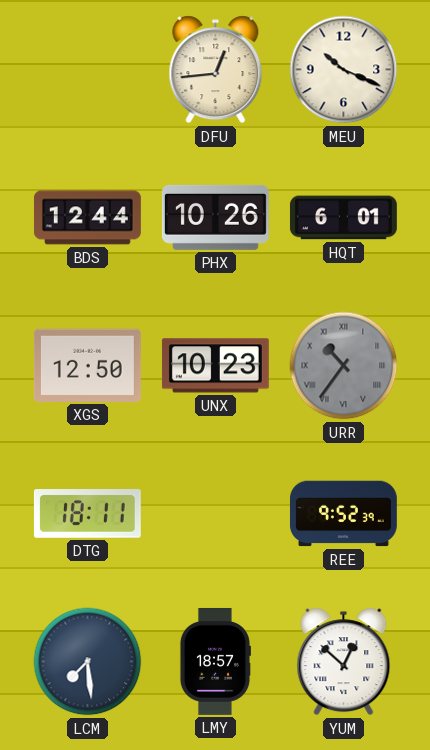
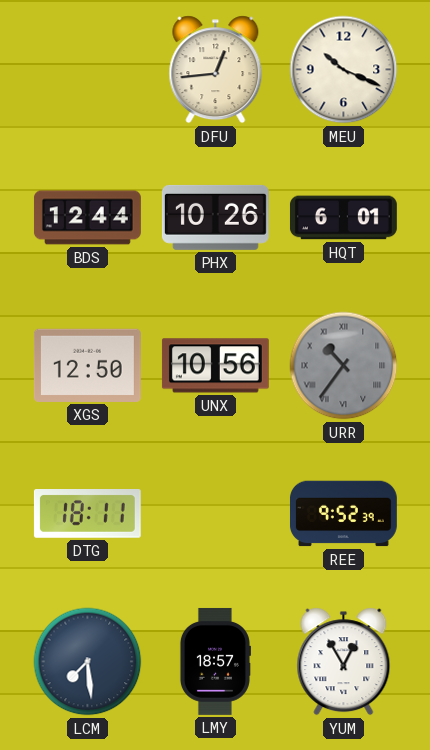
UNX: 10:23 -> 10:56
YUM: 12:52 -> 12:55
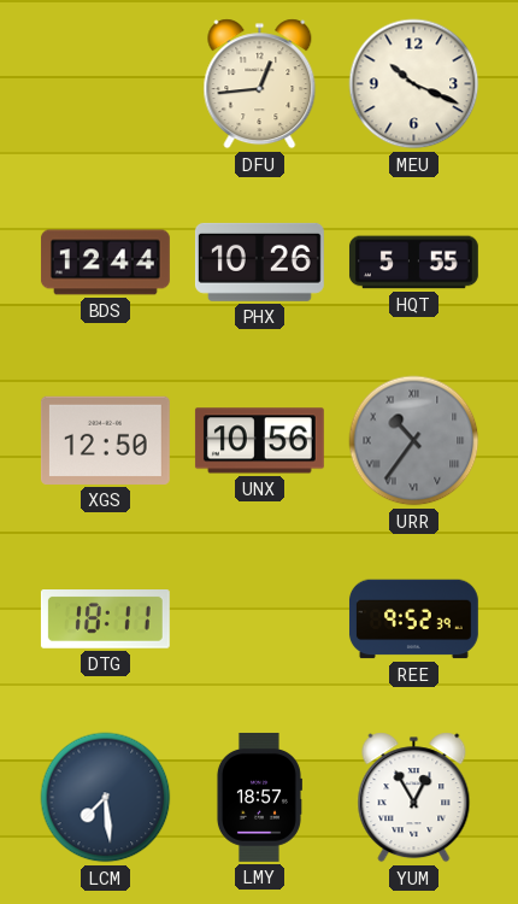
HQT: 6:01 -> 5:55
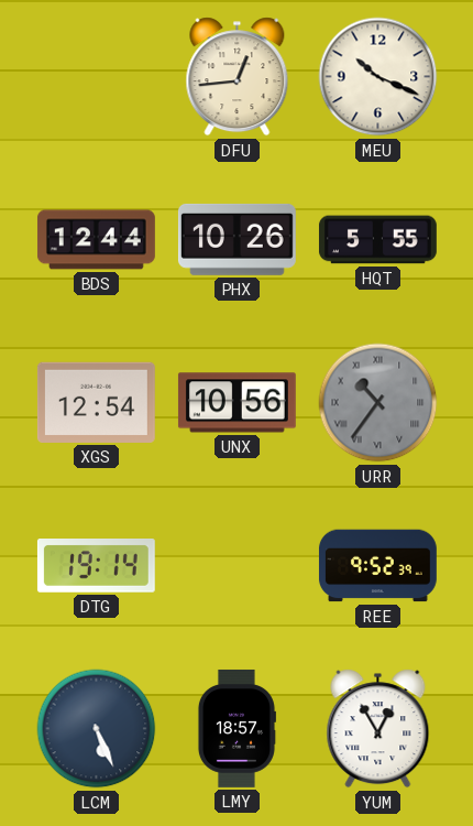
XGS: 12:50 -> 12:54
DTG: 18:11 -> 19:14
LCM: 7:29 -> 5:26
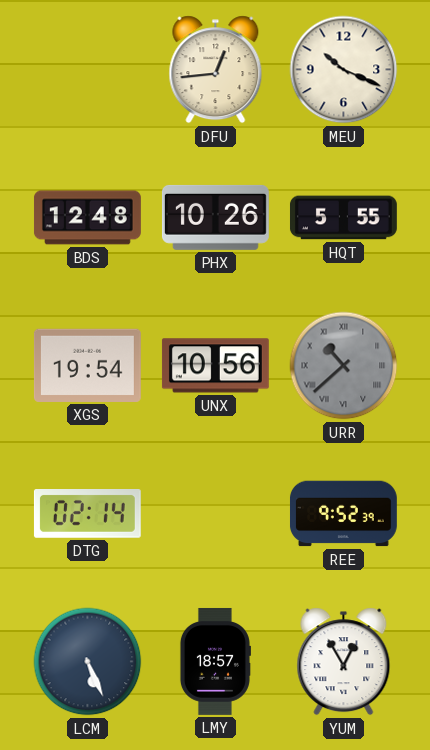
BDS: 12:44 -> 12:48
XGS: 12:54 -> 19:54
URR: 10:36 -> 10:38
DTG: 19:14 -> 02:14
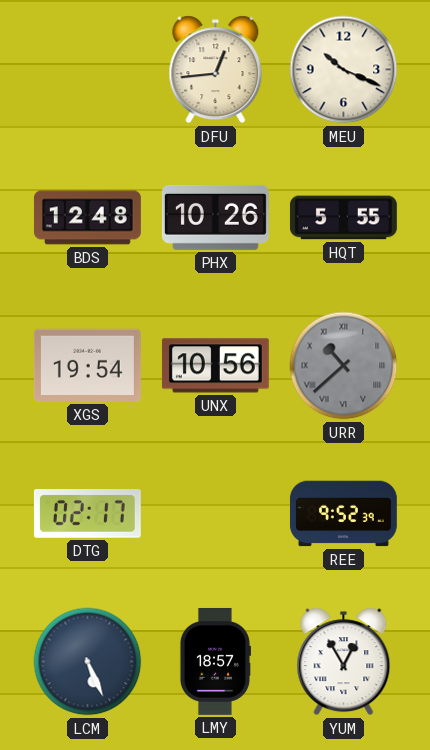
DTG: 02:14 -> 02:17
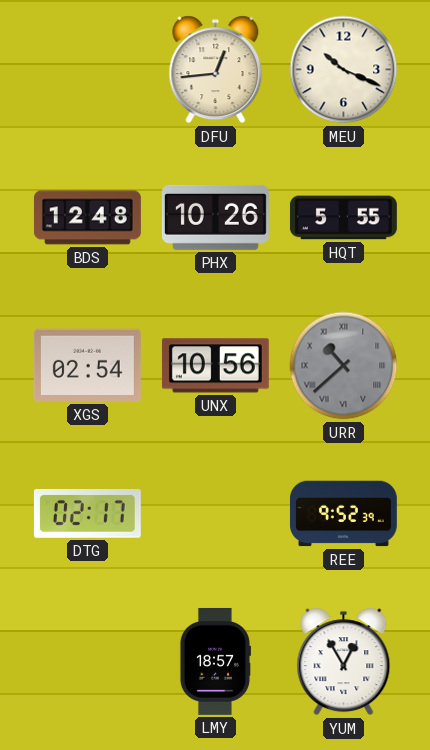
XGS: 19:54 -> 02:54
LCM: 5:26 -> none
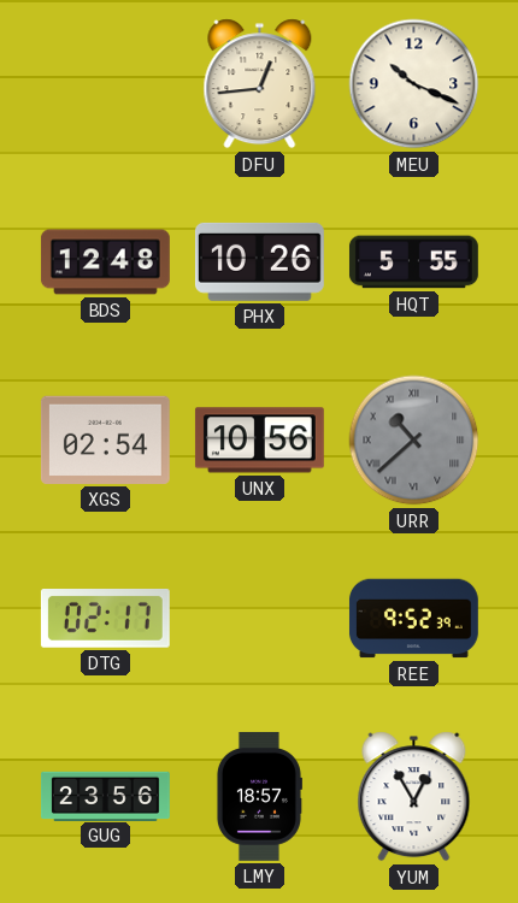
GUG: none -> 23:56
